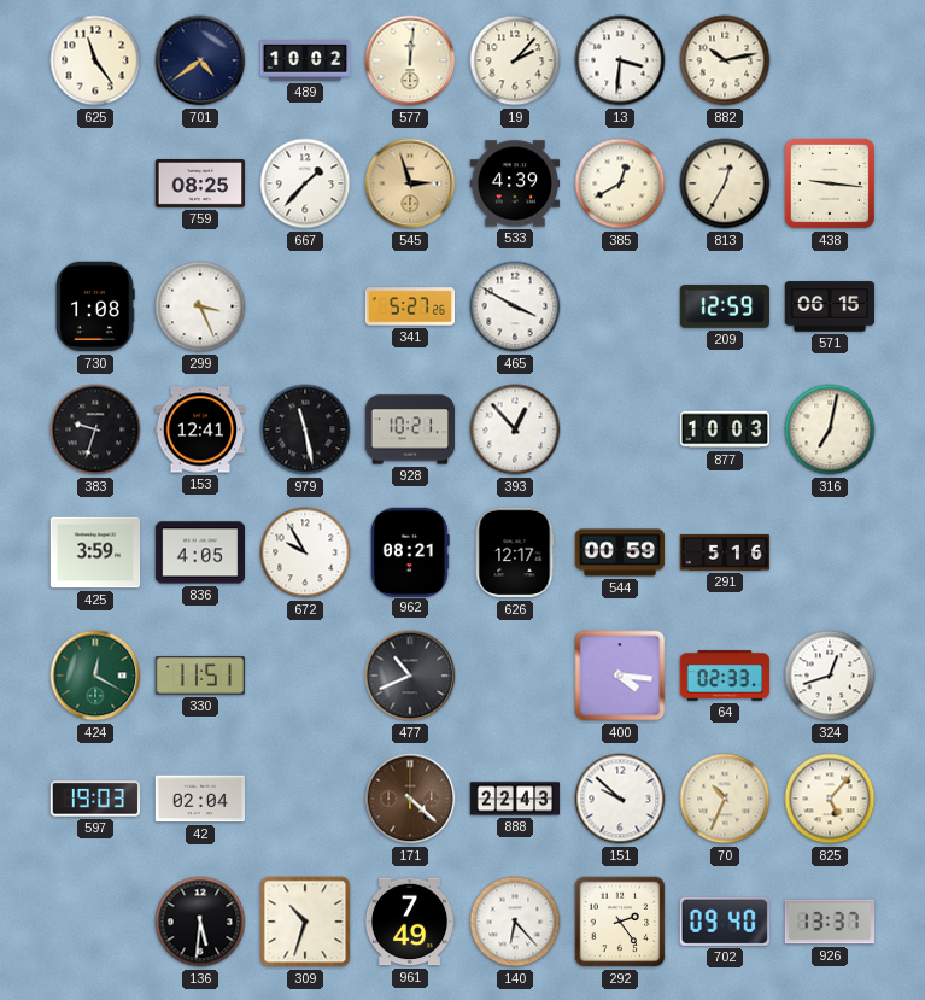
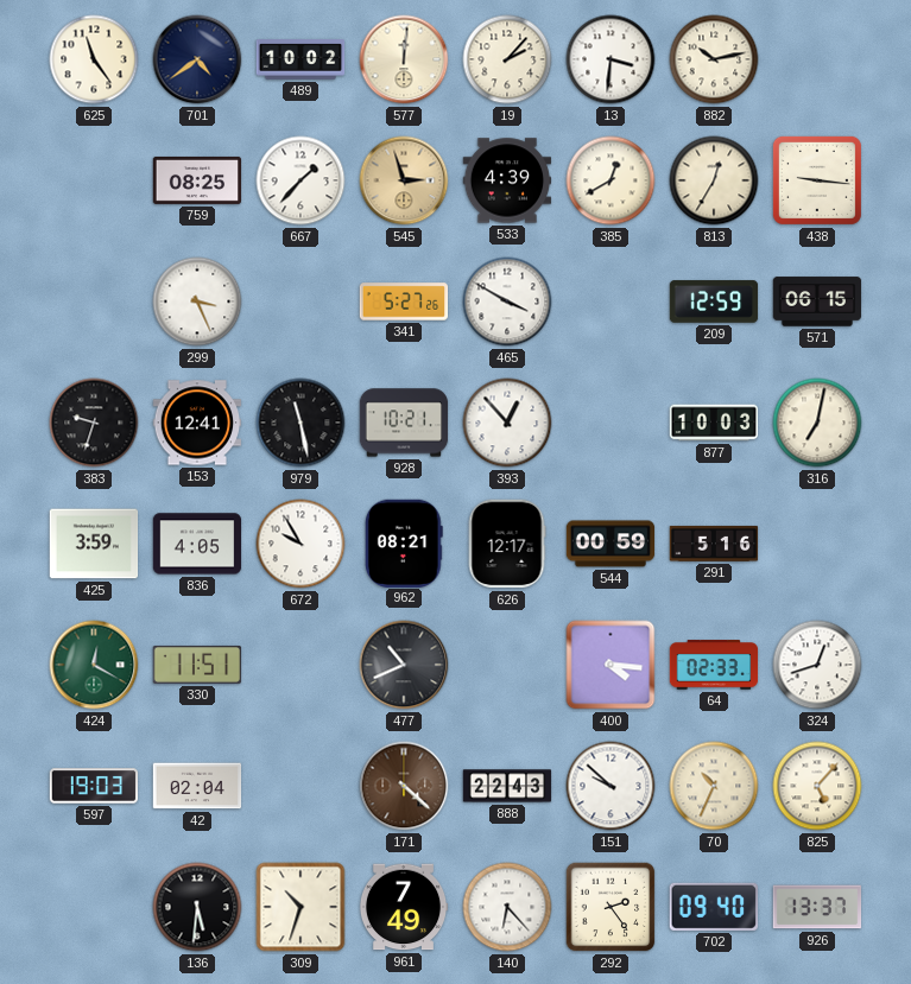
730: 1:08 -> none
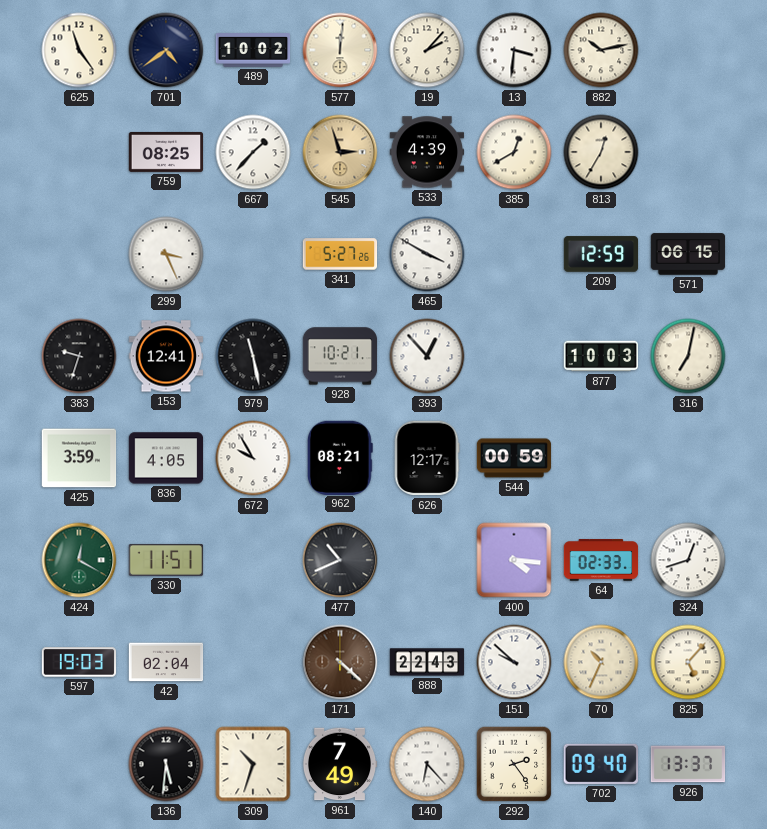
438: 9:16 -> none
291: 5:16 -> none
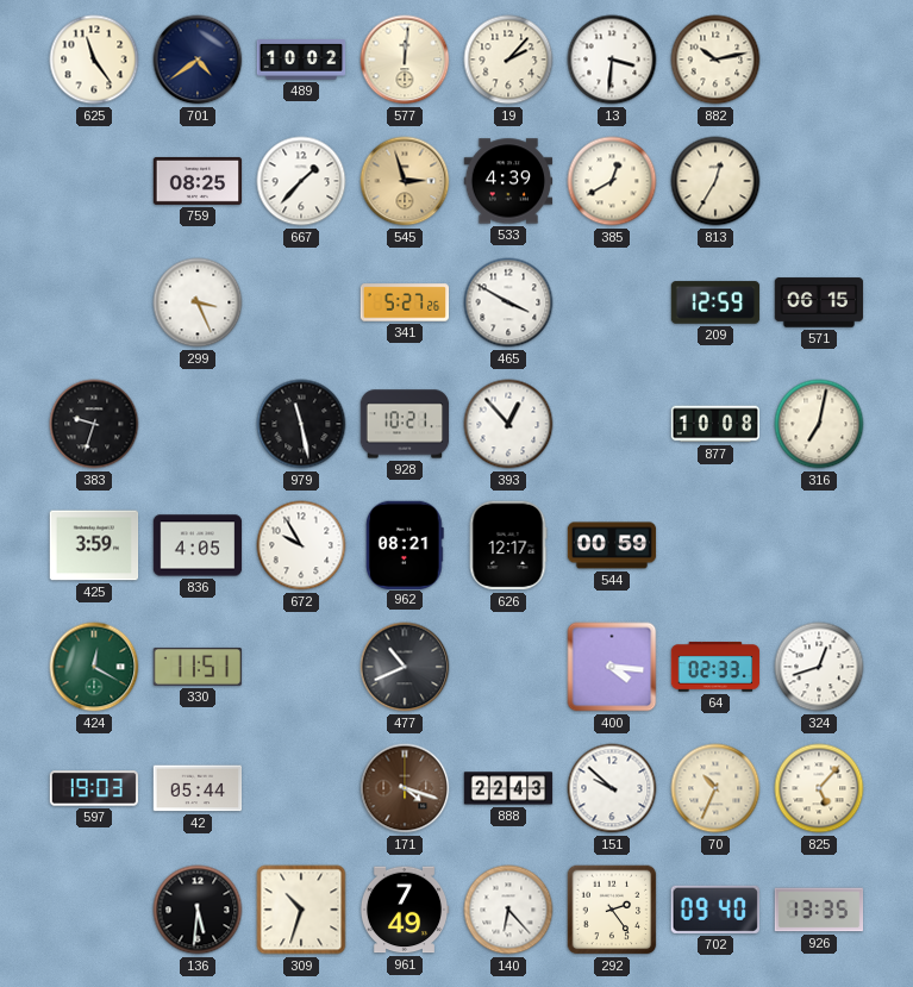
153: 12:41 -> none
877: 10:03 -> 10:08
42: 02:04 -> 05:44
171: 4:22 -> 4:18
926: 13:37 -> 13:35
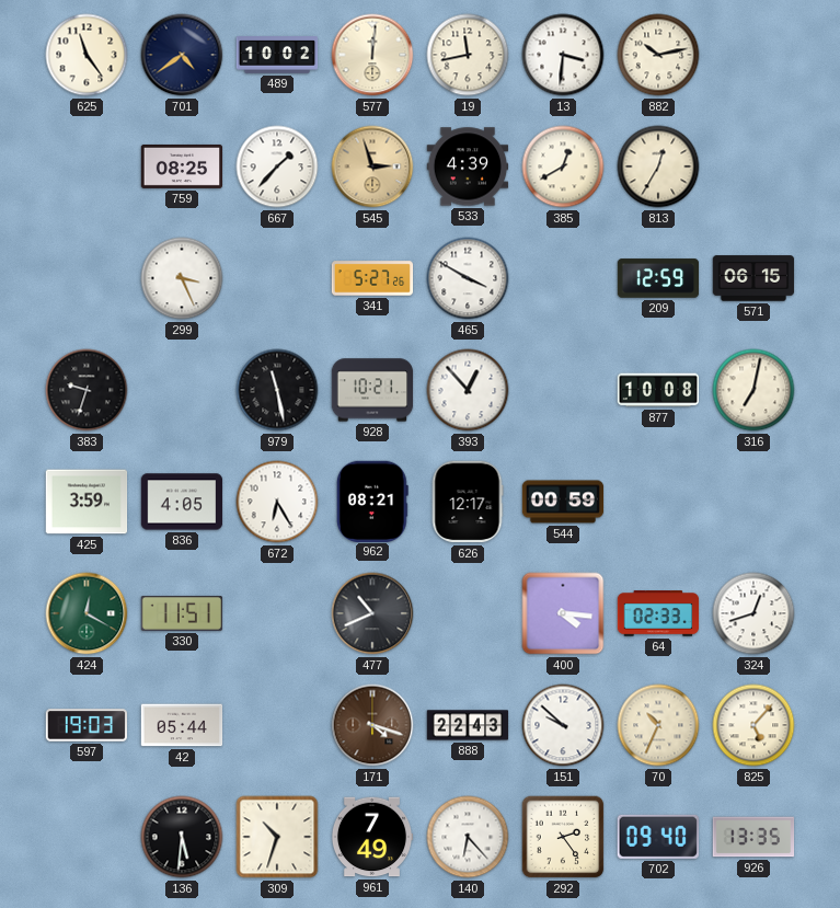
19: 2:07 -> 11:43
672: 9:55 -> 6:25
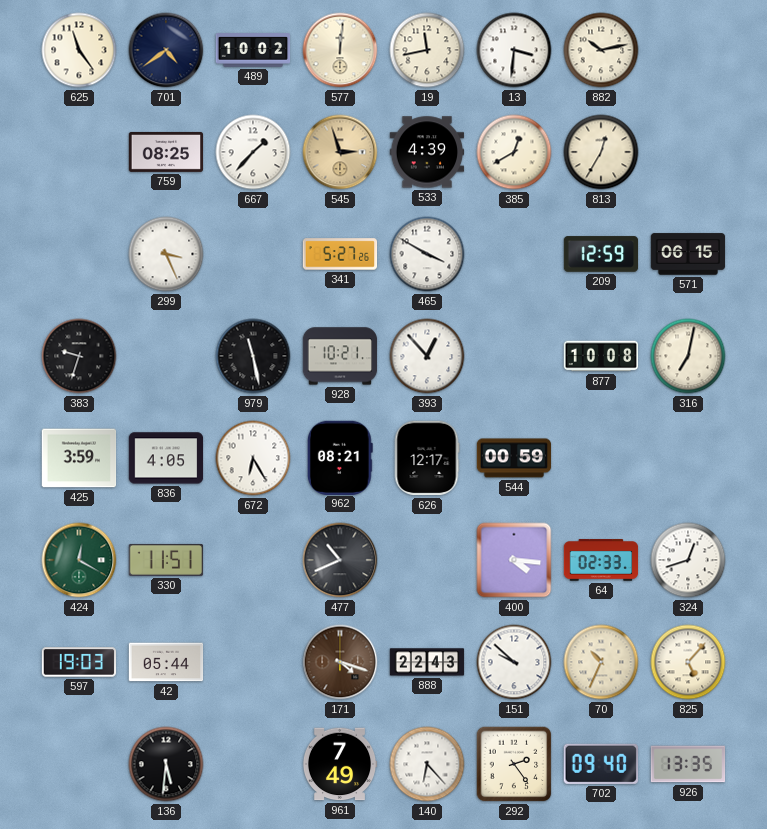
309: 10:33 -> none
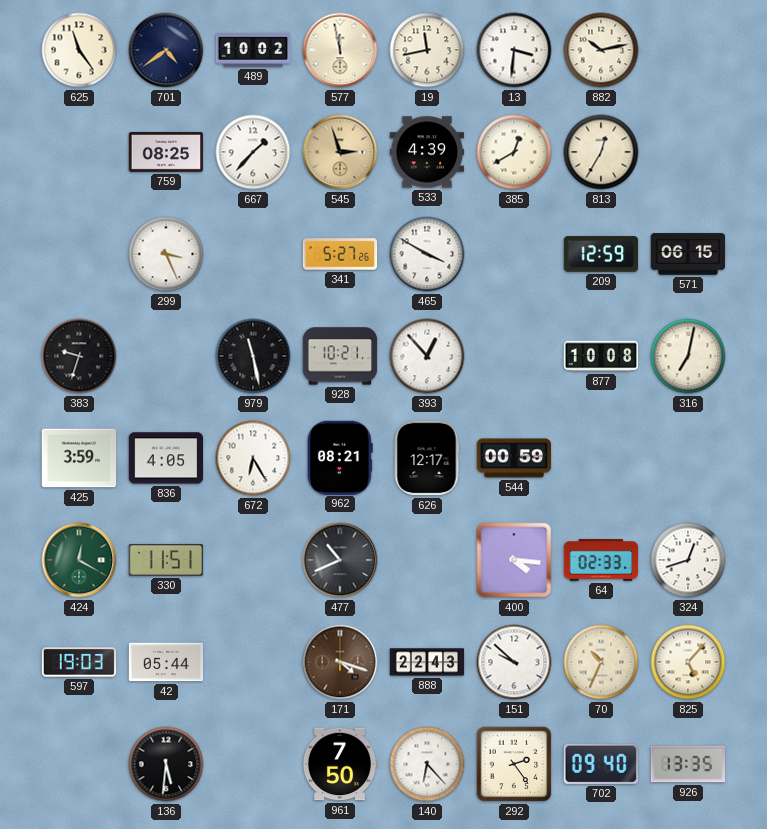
577: 12:01 -> 11:58
961: 7:49 -> 7:50
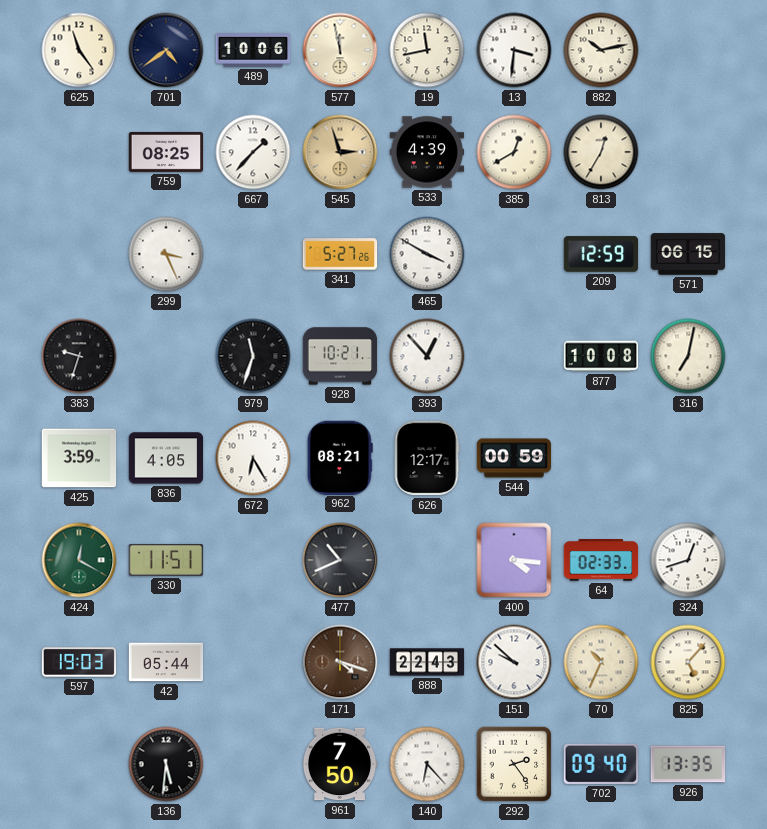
489: 10:02 -> 10:06
979: 11:28 -> 11:33
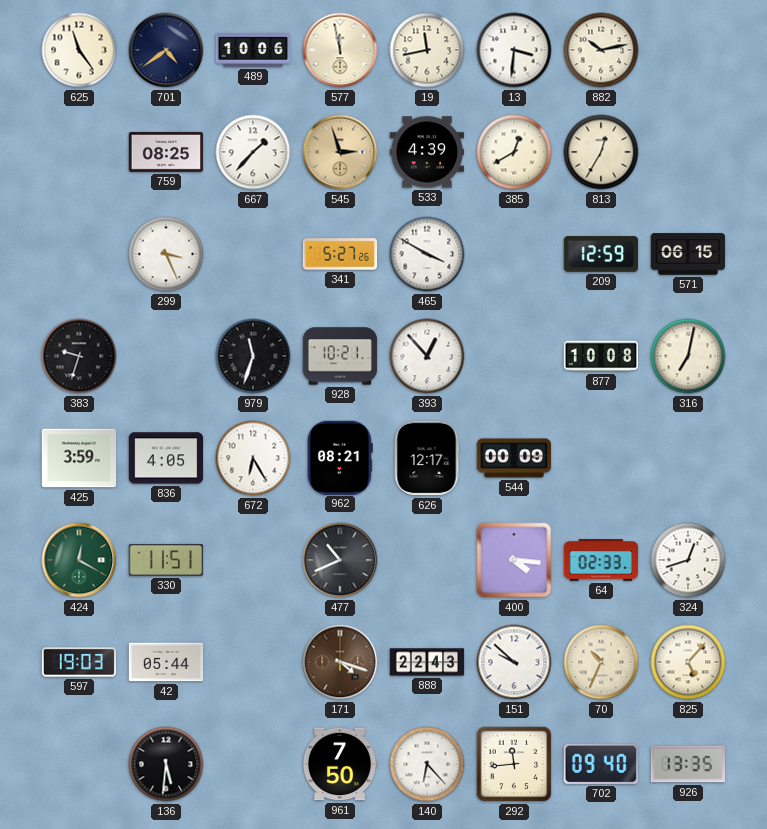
544: 00:59 -> 00:09
292: 2:24 -> 11:44
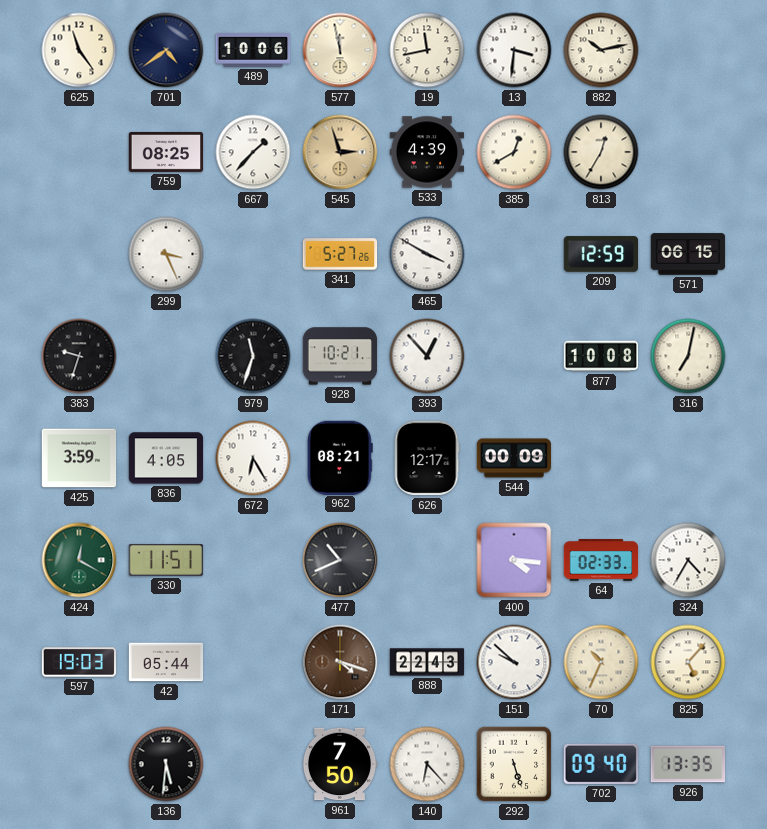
324: 12:42 -> 4:35
292: 11:44 -> 5:27
